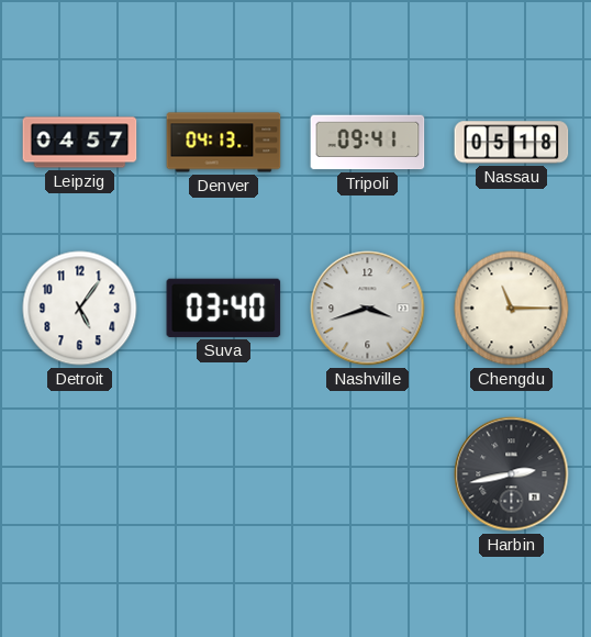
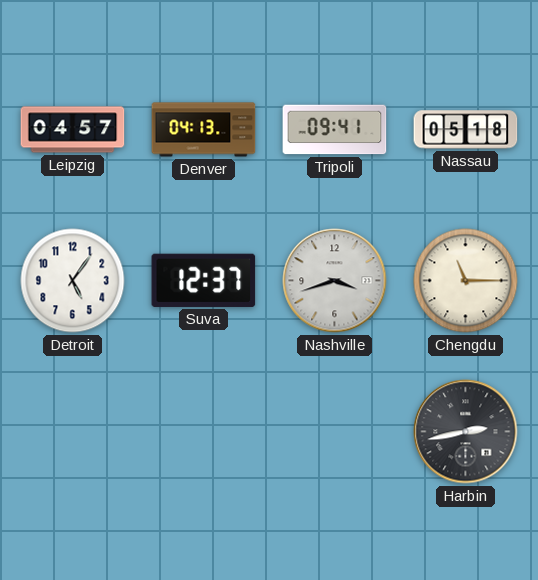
Suva: 03:40 -> 12:37
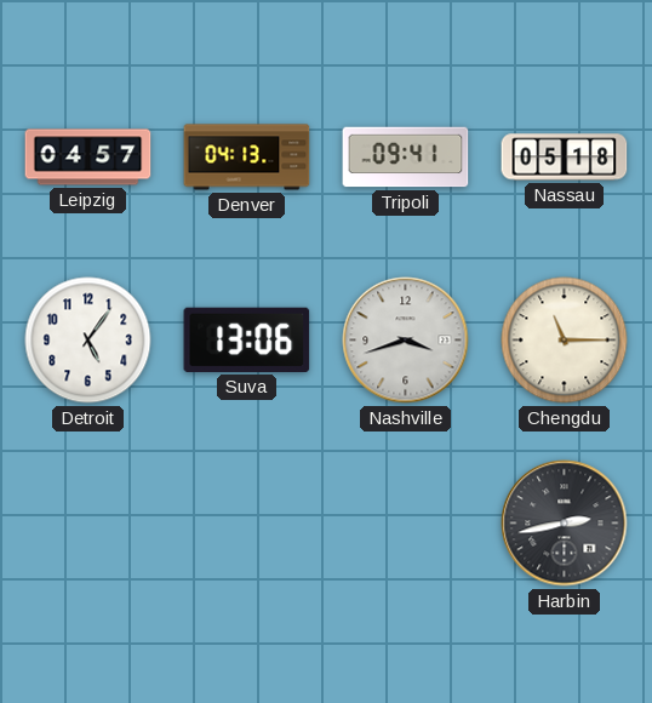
Suva: 12:37 -> 13:06
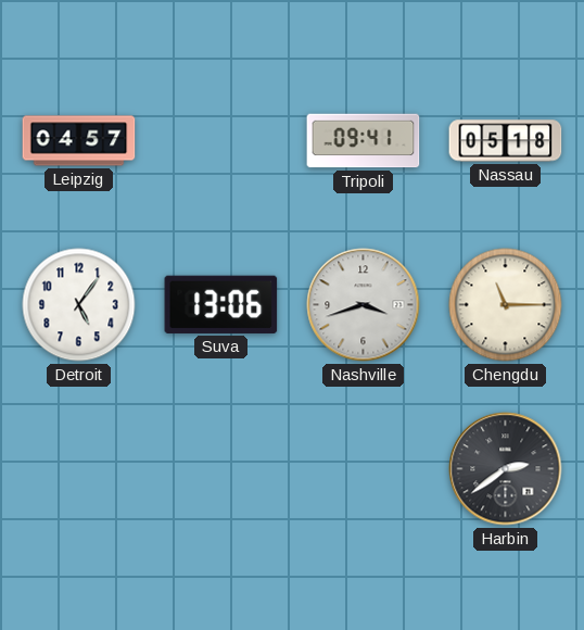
Denver: 04:13 -> none
Harbin: 2:43 -> 2:39
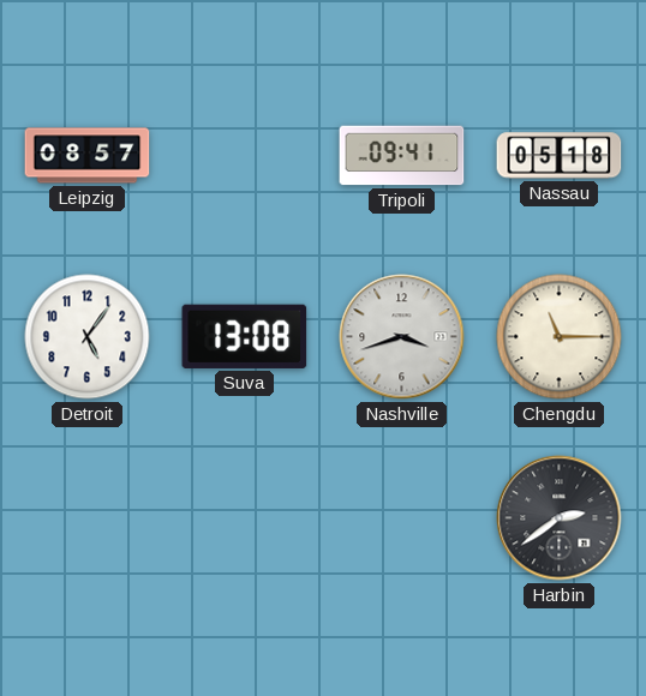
Leipzig: 04:57 -> 08:57
Suva: 13:06 -> 13:08
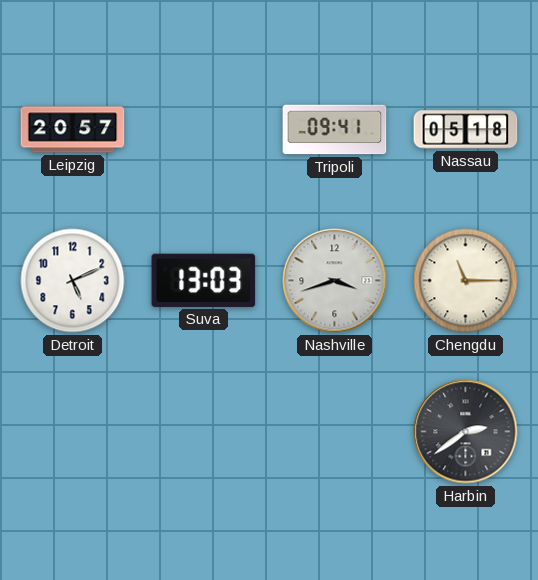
Leipzig: 08:57 -> 20:57
Detroit: 5:06 -> 5:11
Suva: 13:08 -> 13:03
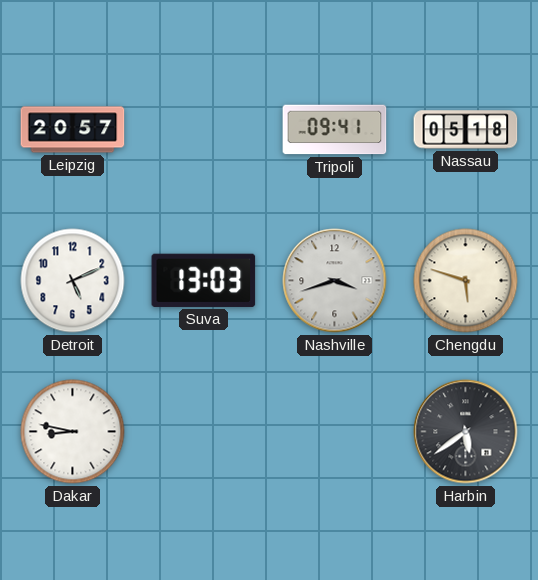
Chengdu: 11:15 -> 5:48
Dakar: none -> 8:47
Harbin: 2:39 -> 5:39
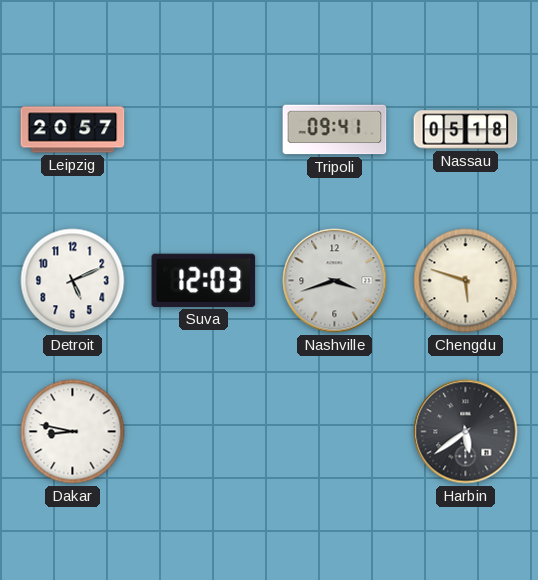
Suva: 13:03 -> 12:03
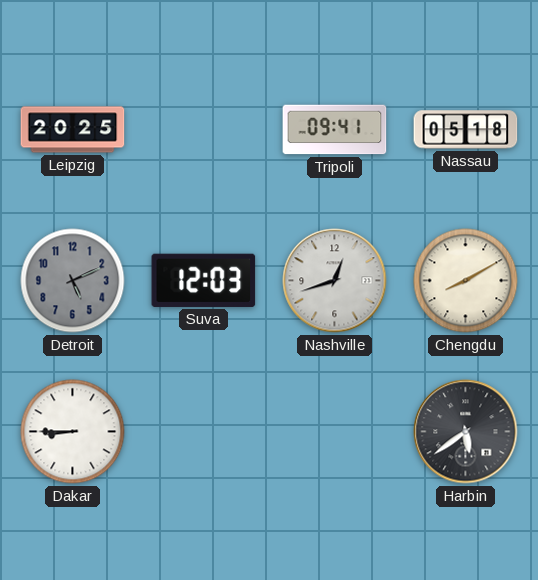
Leipzig: 20:57 -> 20:25
Detroit dial: white -> grey
Nashville: 3:42 -> 12:42
Chengdu: 5:48 -> 8:10
Dakar: 8:47 -> 8:45
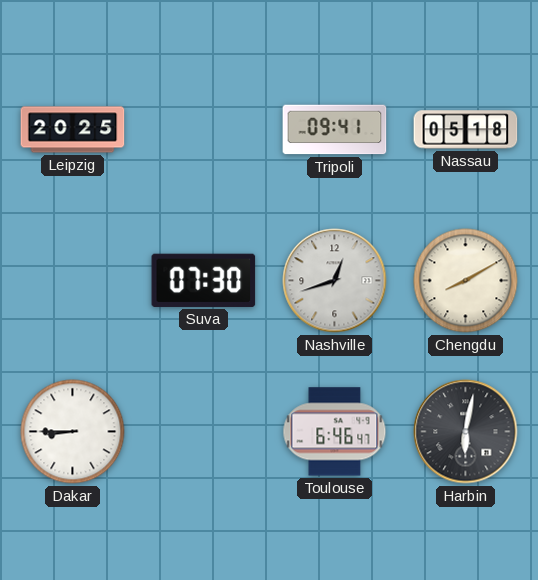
Detroit: 5:11 -> none
Suva: 12:03 -> 07:30
Toulouse: none -> 6:46
Harbin: 5:39 -> 6:02
